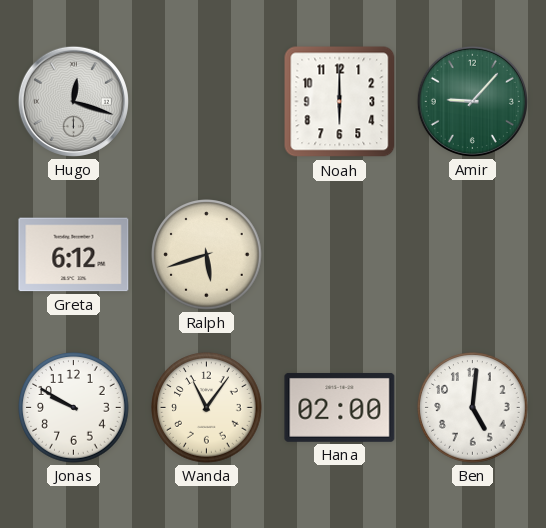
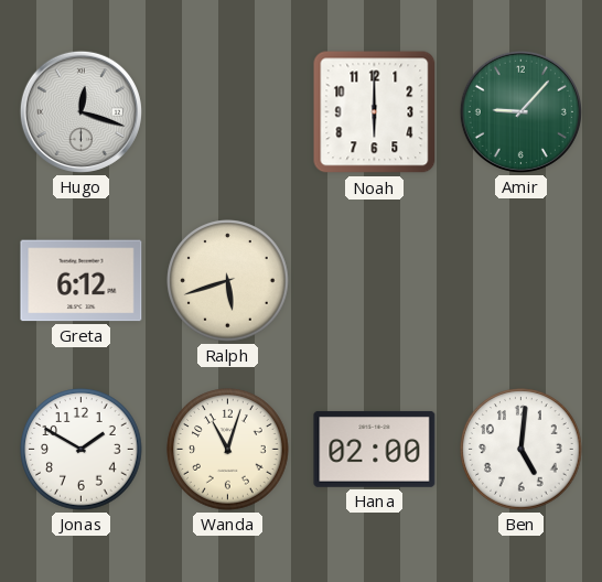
Jonas: 9:50 -> 1:50
Wanda: 11:06 -> 11:03
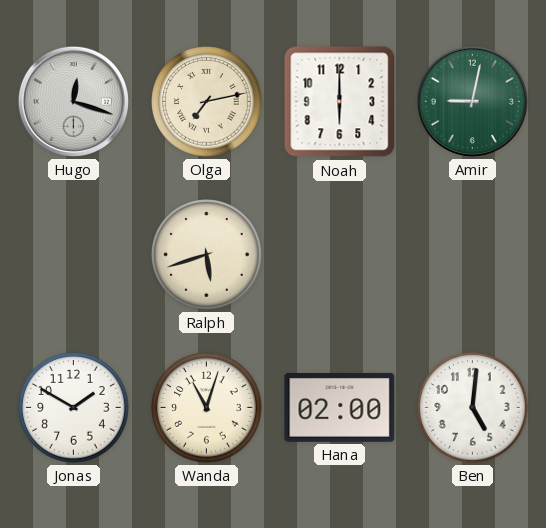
Olga: none -> 7:13
Amir: 9:07 -> 9:02
Greta: 6:12 -> none
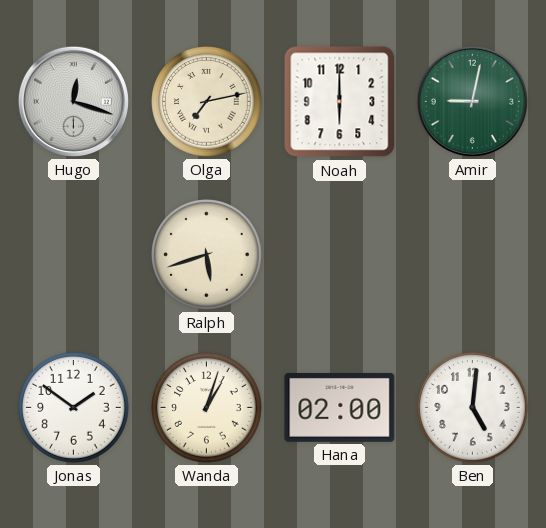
Jonas: 1:50 -> 1:51
Wanda: 11:03 -> 1:03
